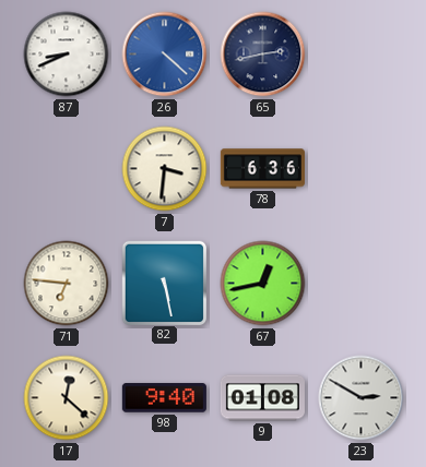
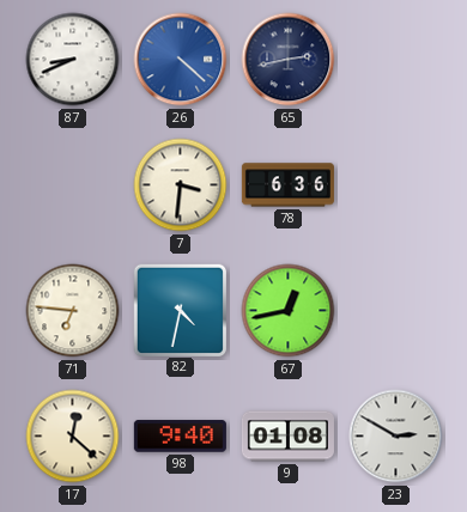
82: 5:28 -> 4:32
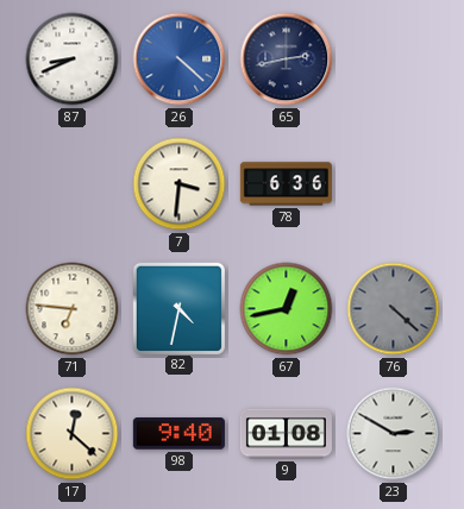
76: none -> 4:22
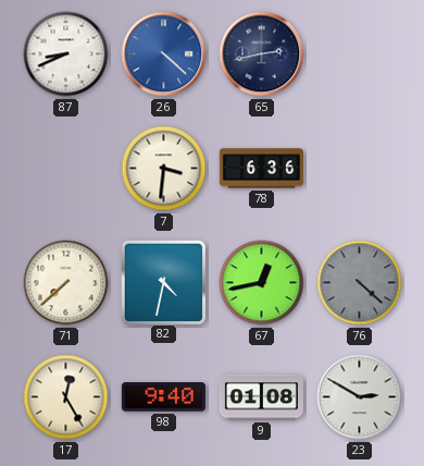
71: 6:46 -> 7:38
17: 12:22 -> 12:25
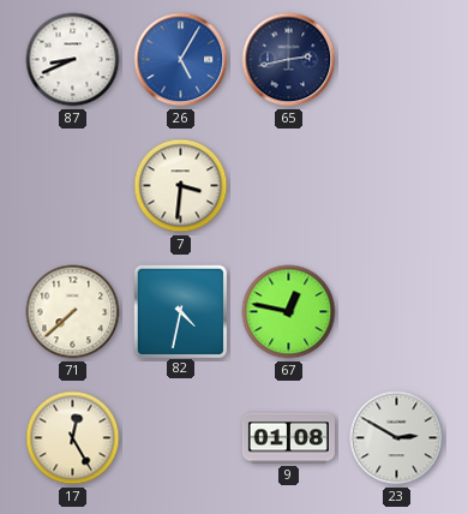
26: 4:22 -> 5:05
78: 6:36 -> none
67: 12:43 -> 12:47
76: 4:22 -> none
98: 9:40 -> none
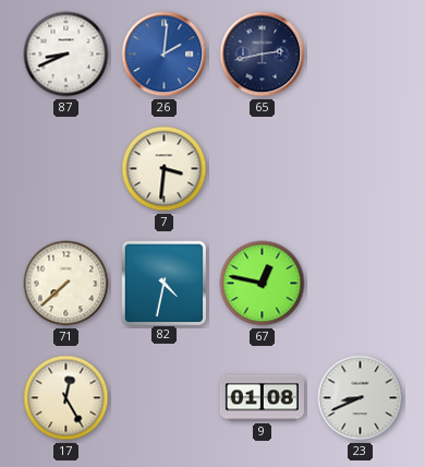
26: 5:05 -> 2:01
23: 2:50 -> 8:41
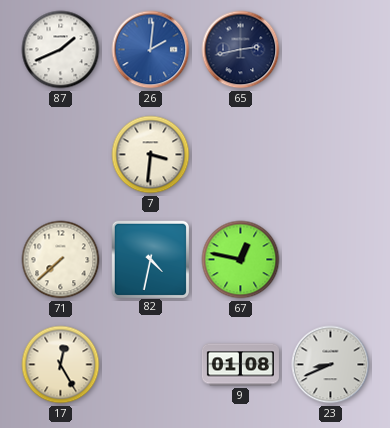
87: 8:41 -> 1:41
